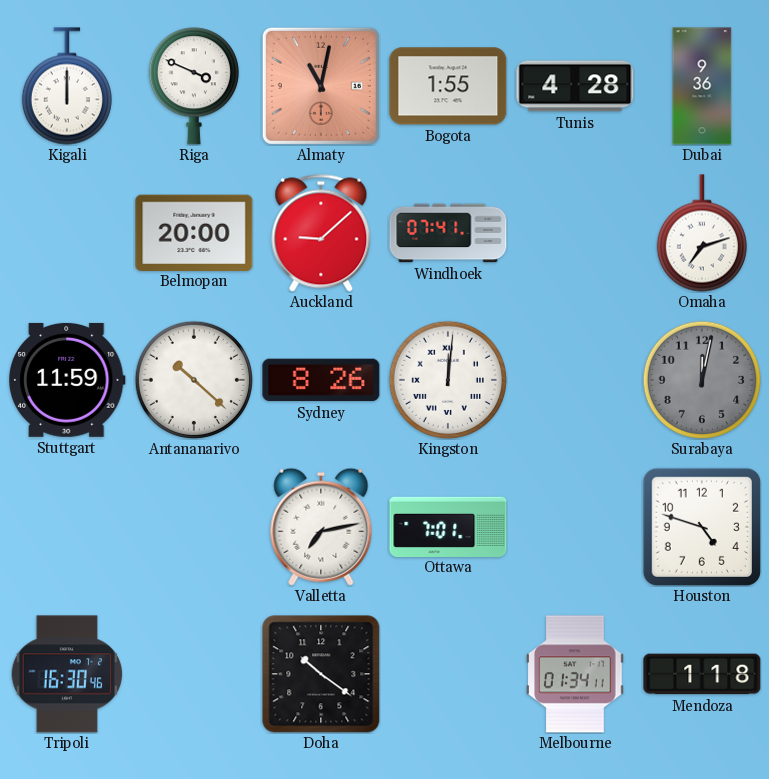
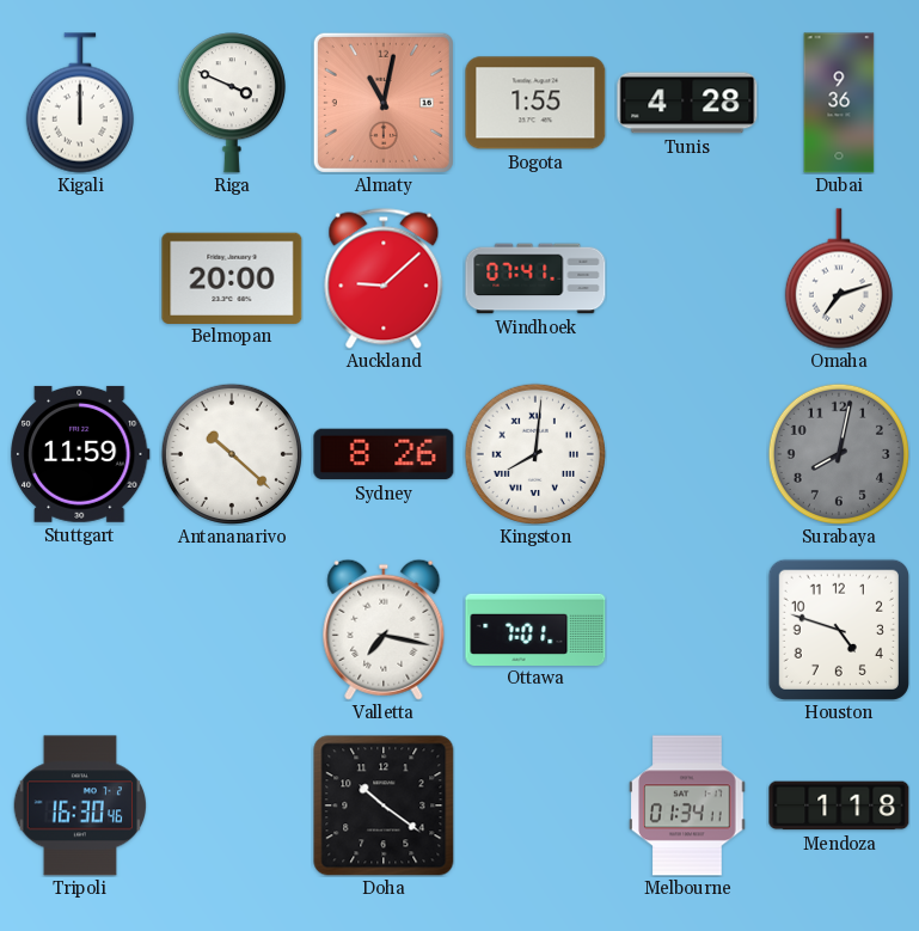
Kingston: 12:01 -> 8:01
Surabaya: 12:02 -> 8:02
Valletta: 7:13 -> 7:17
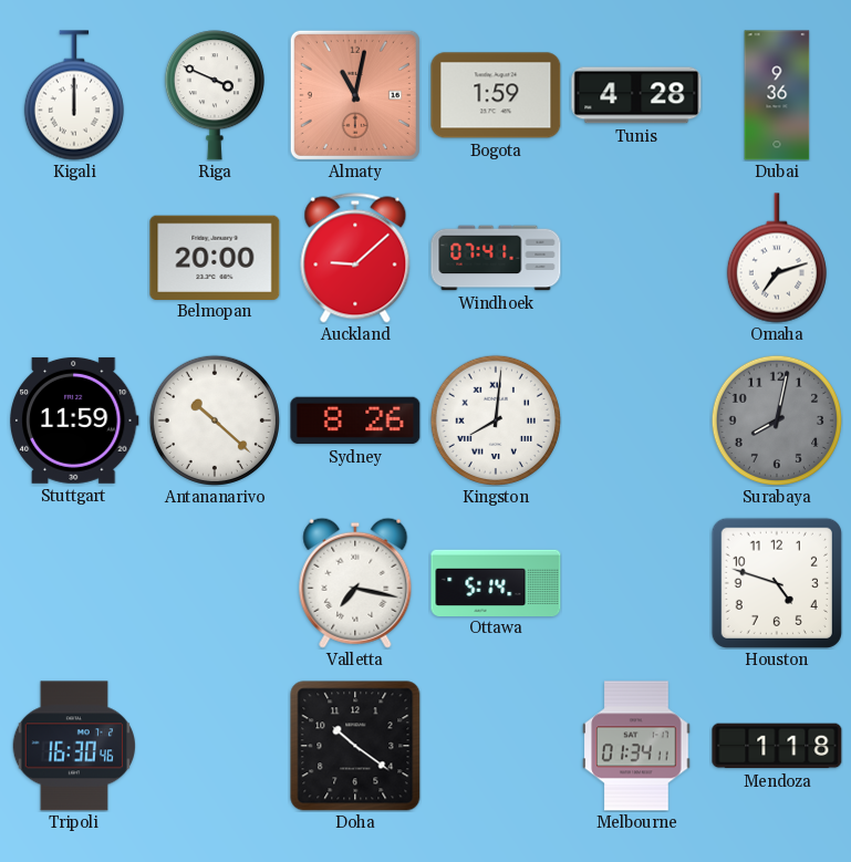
Bogota: 1:55 -> 1:59
Ottawa: 7:01 -> 5:14
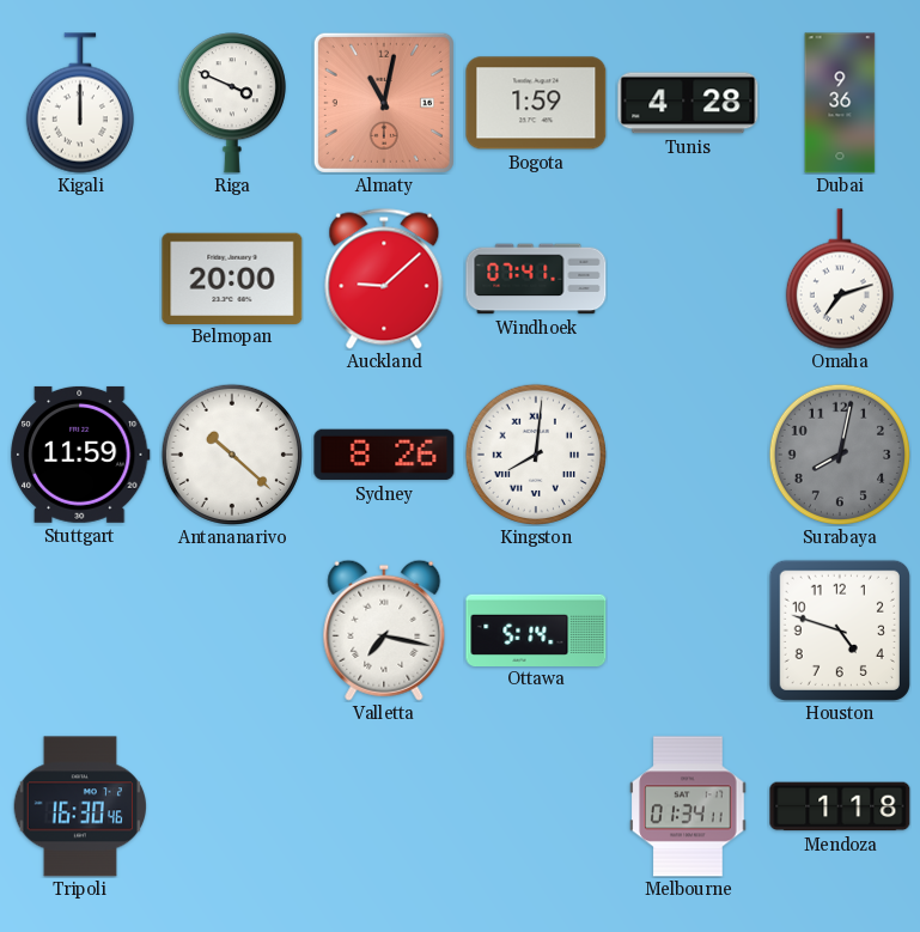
Doha: 10:21 -> none
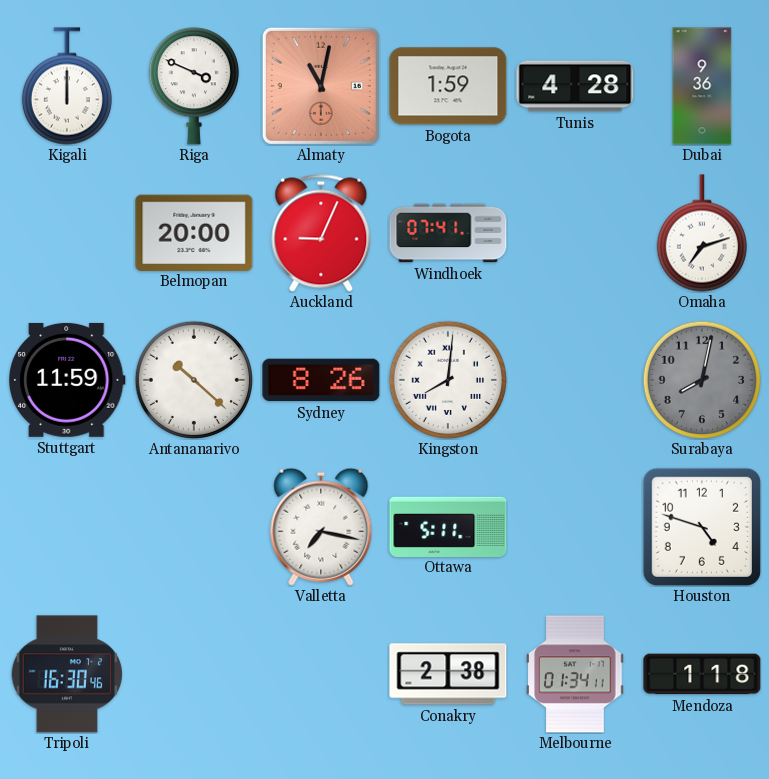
Auckland: 9:08 -> 9:04
Ottawa: 5:14 -> 5:11
Conakry: none -> 2:38
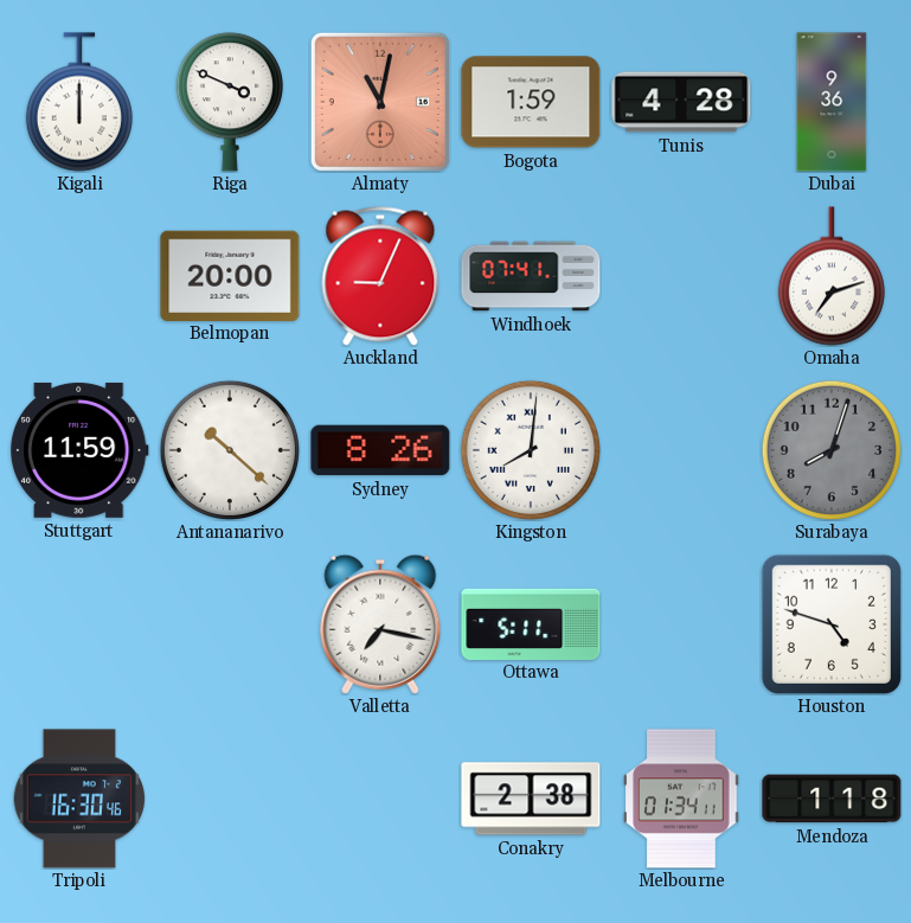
Surabaya: 8:02 -> 8:03
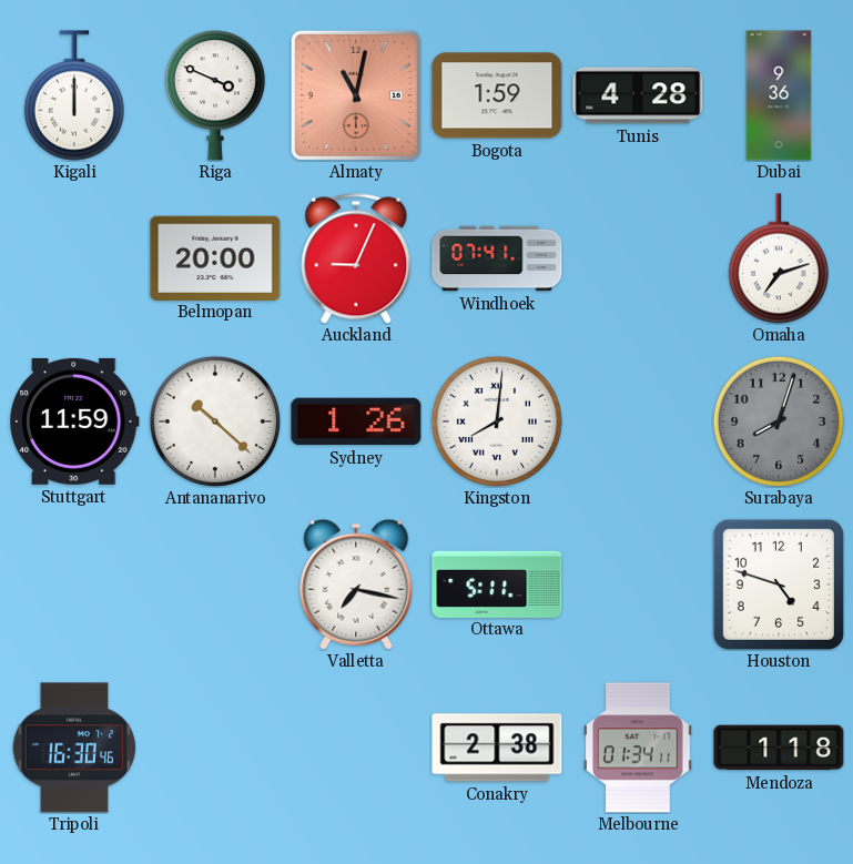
Sydney: 8:26 -> 1:26
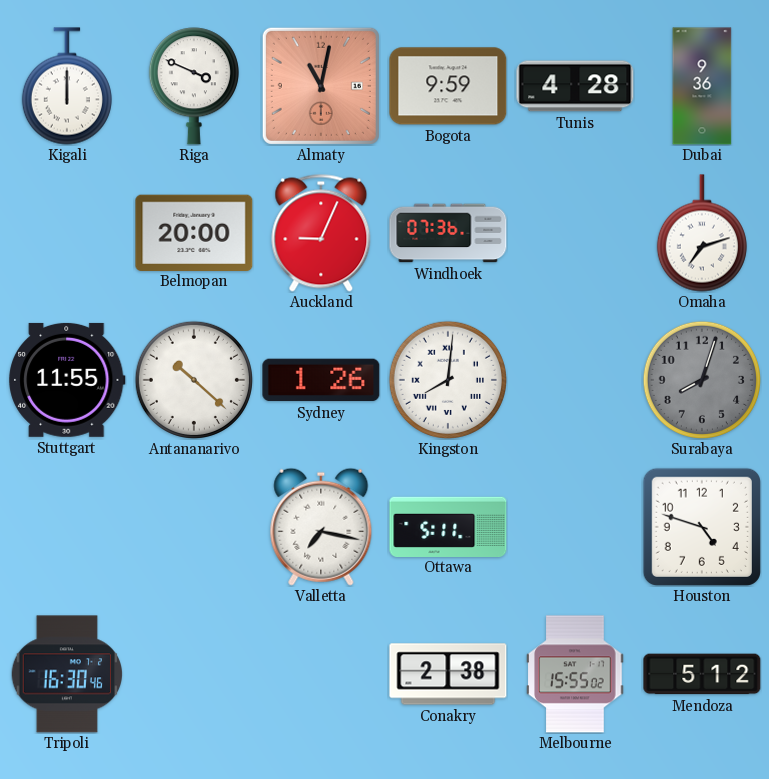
Bogota: 1:59 -> 9:59
Windhoek: 07:41 -> 07:36
Stuttgart: 11:59 -> 11:55
Melbourne: 01:34 -> 15:55
Mendoza: 1:18 -> 5:12
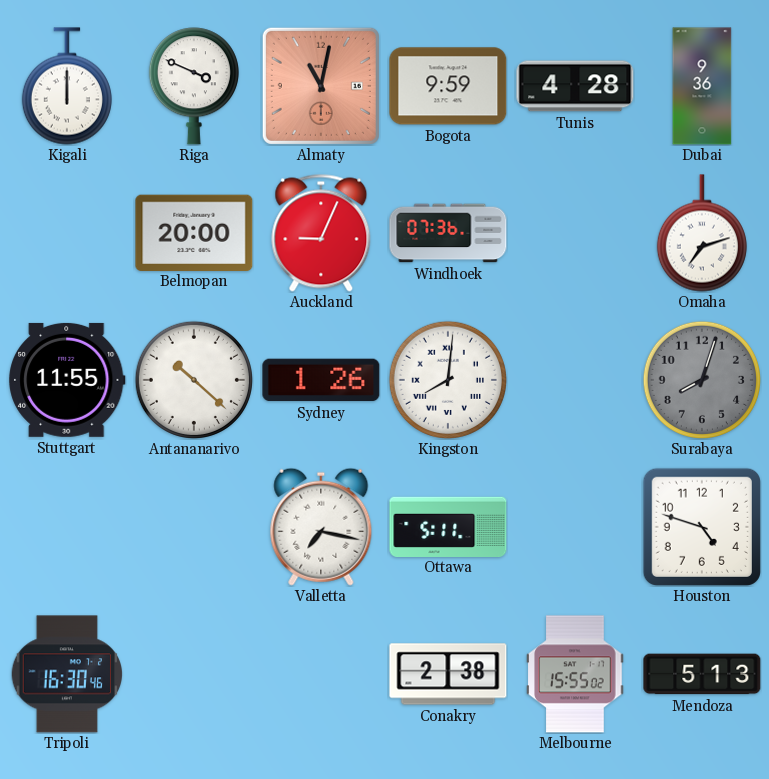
Mendoza: 5:12 -> 5:13
